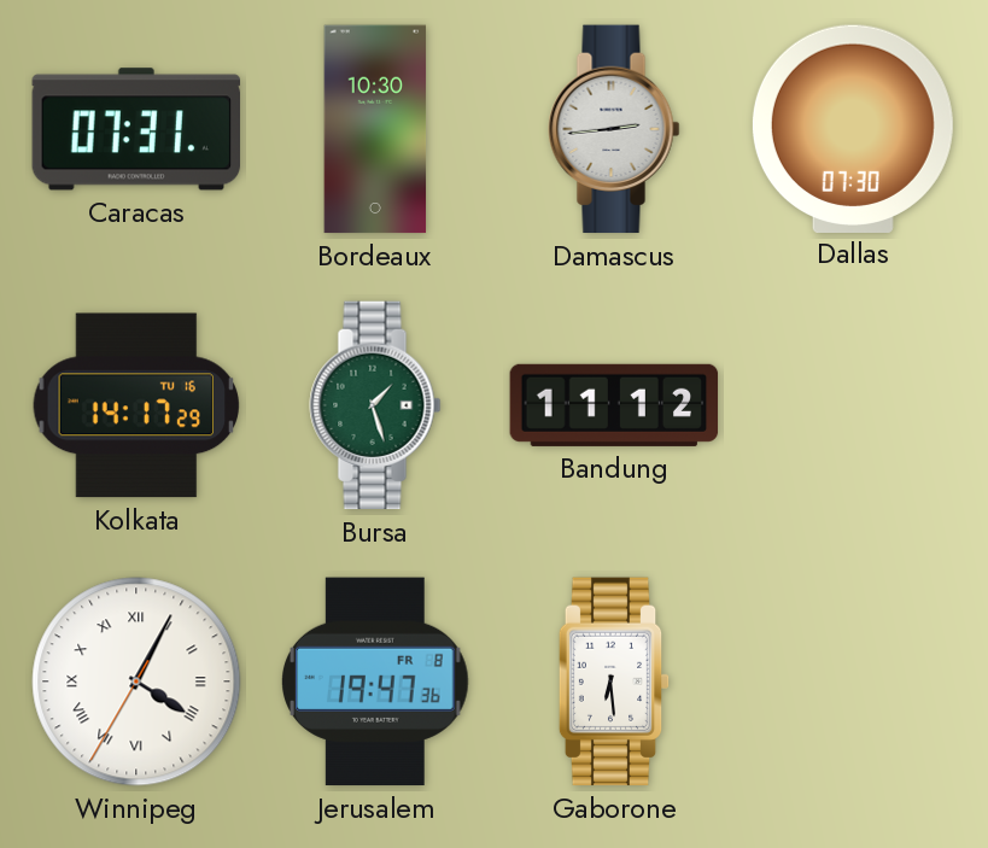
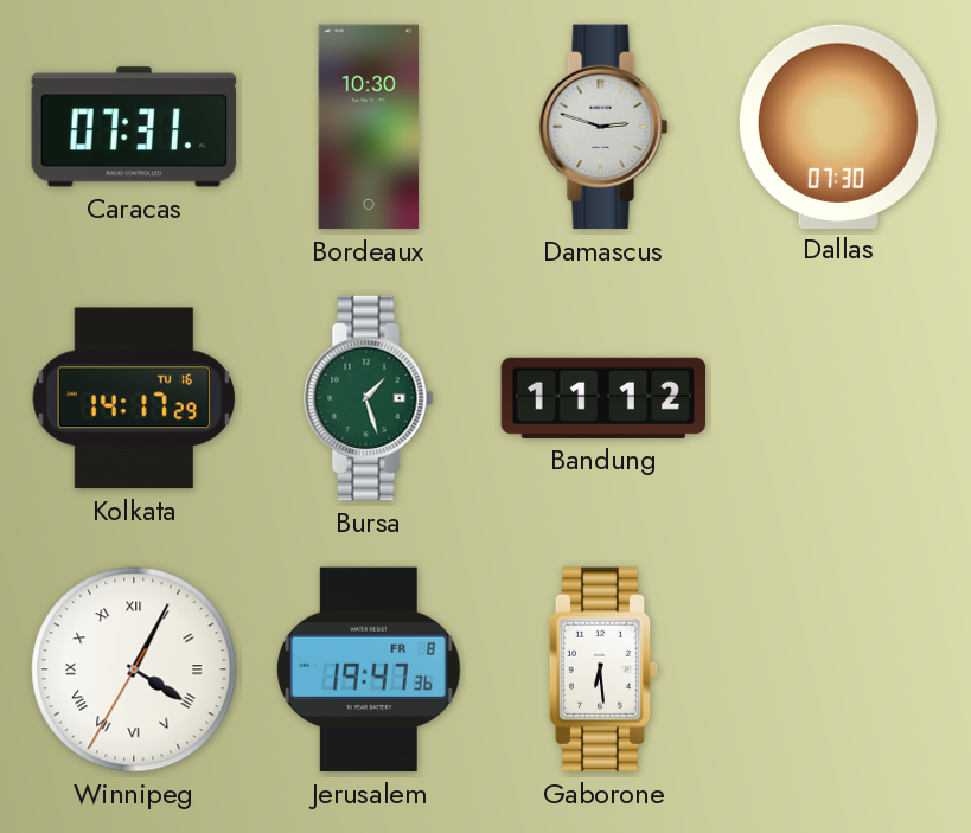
Damascus: 2:44 -> 2:48
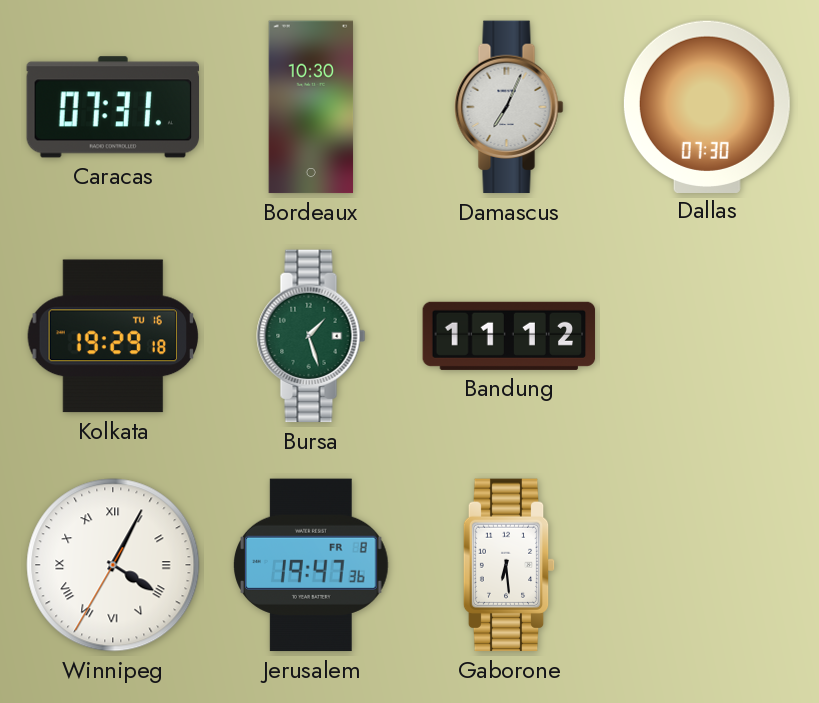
Damascus: 2:48 -> 7:04
Kolkata: 14:17 -> 19:29
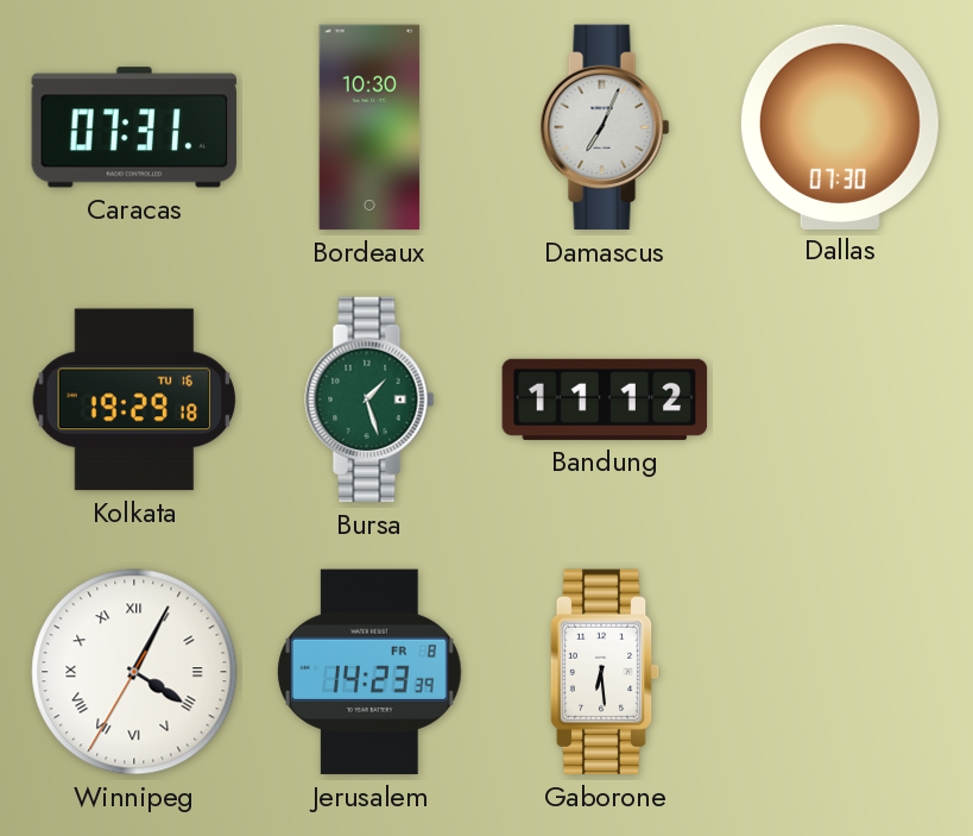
Jerusalem: 19:47 -> 14:23
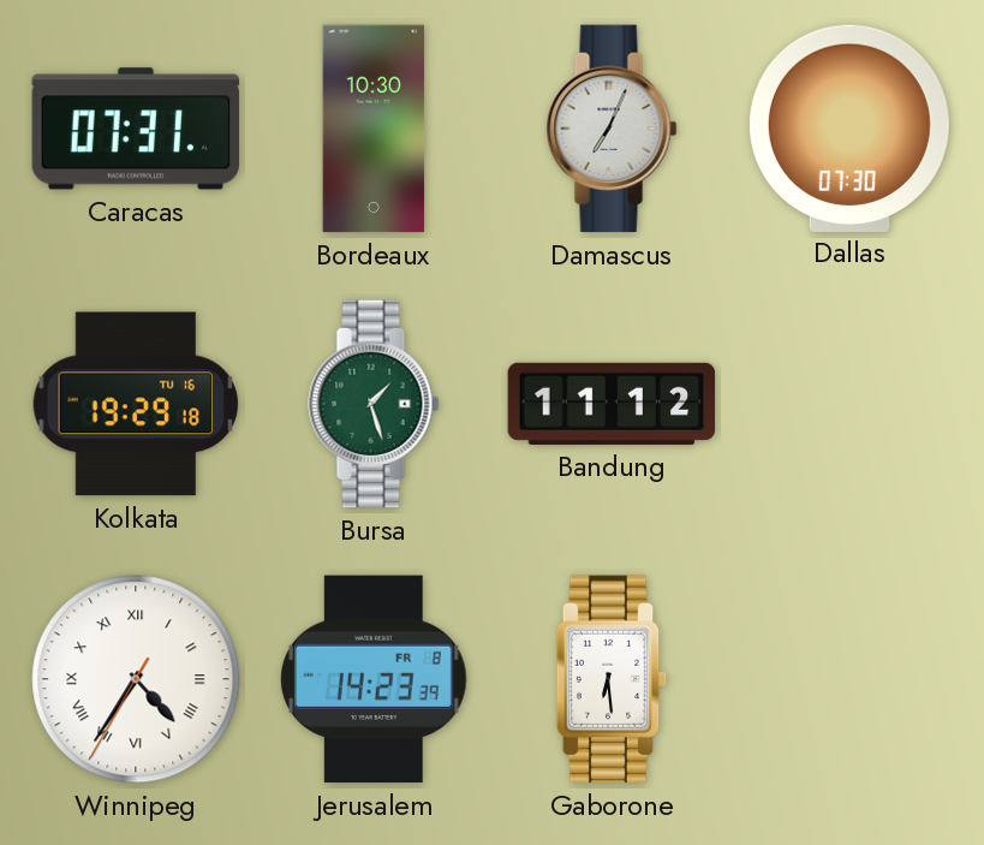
Winnipeg: 4:04 -> 4:35
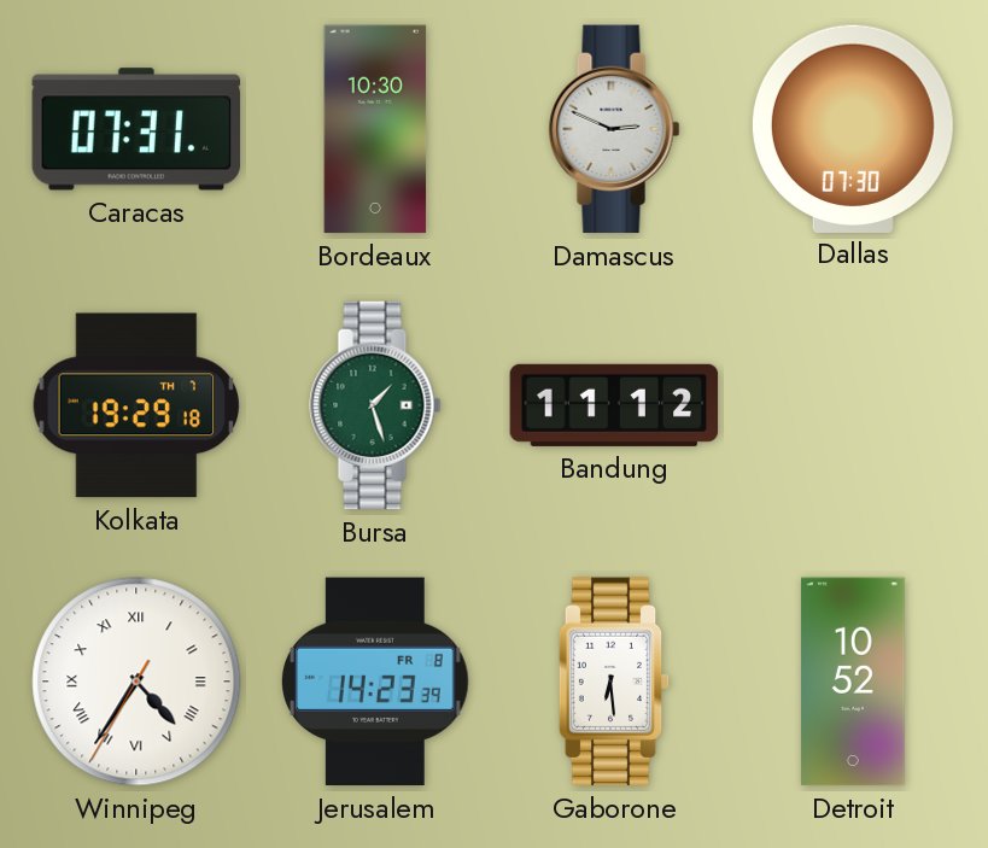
Damascus: 7:04 -> 2:49
Kolkata date: TU 16 -> TH 7
Detroit: none -> 10:52
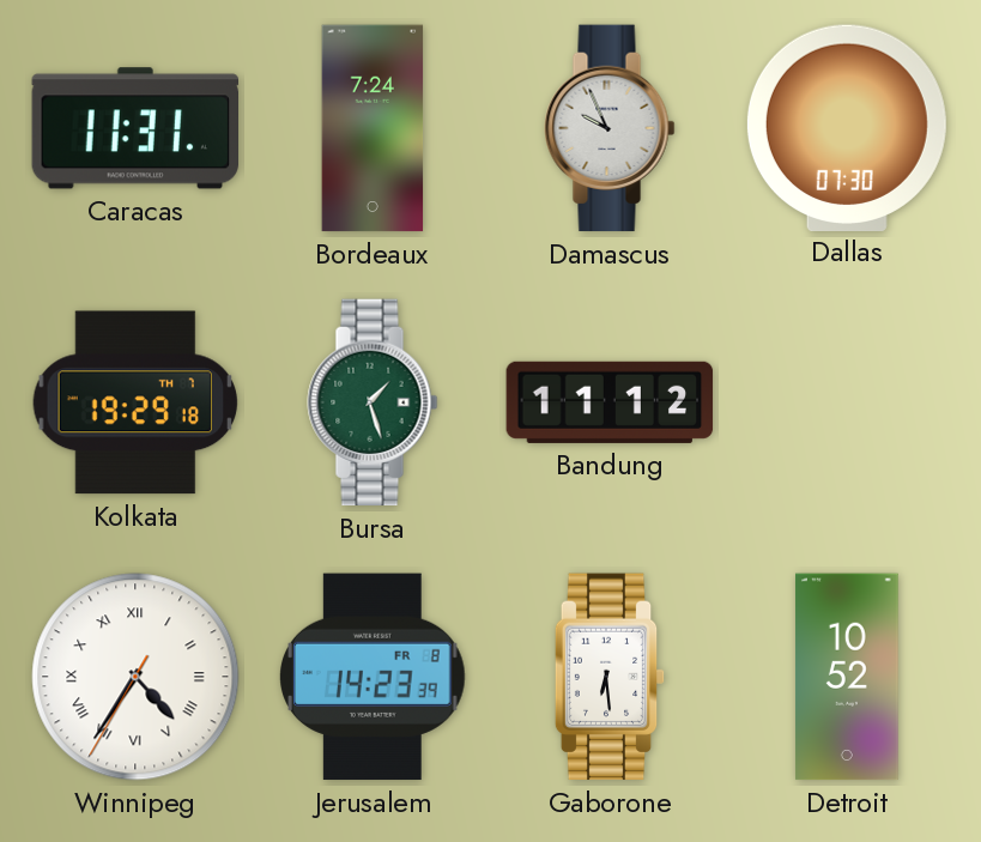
Caracas: 07:31 -> 11:31
Bordeaux: 10:30 -> 7:24
Damascus: 2:49 -> 9:56
